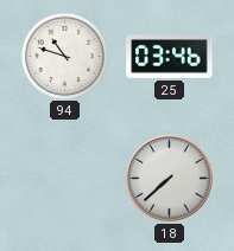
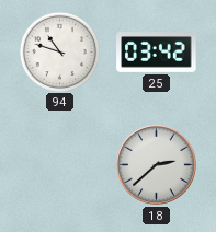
25: 03:46 -> 03:42
18: 7:38 -> 2:38
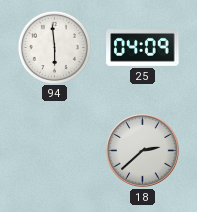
94: 10:48 -> 5:59
25: 03:42 -> 04:09
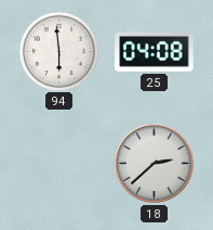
25: 04:09 -> 04:08
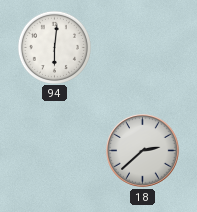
94: 5:59 -> 6:01
25: 04:08 -> none
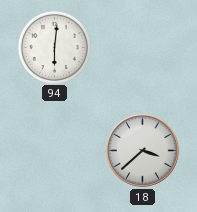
18: 2:38 -> 3:38
